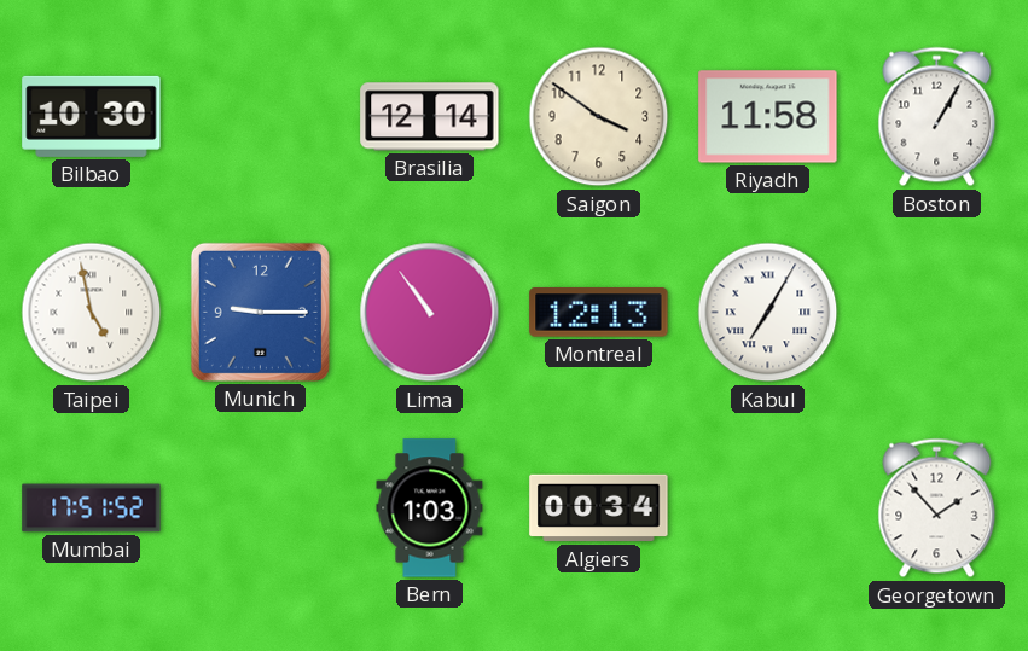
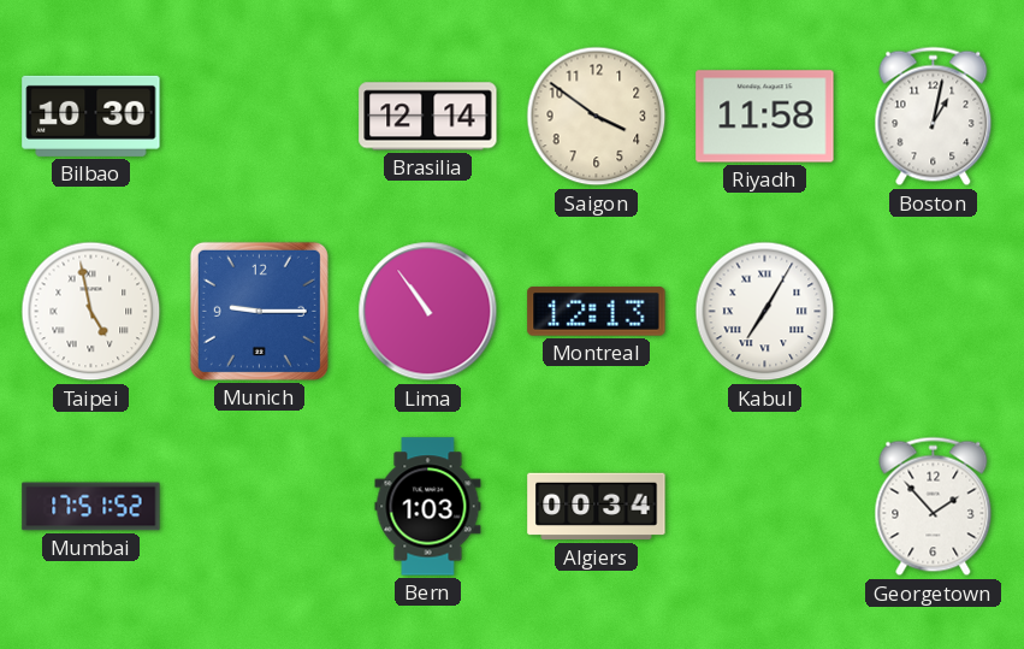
Boston: 1:05 -> 1:02
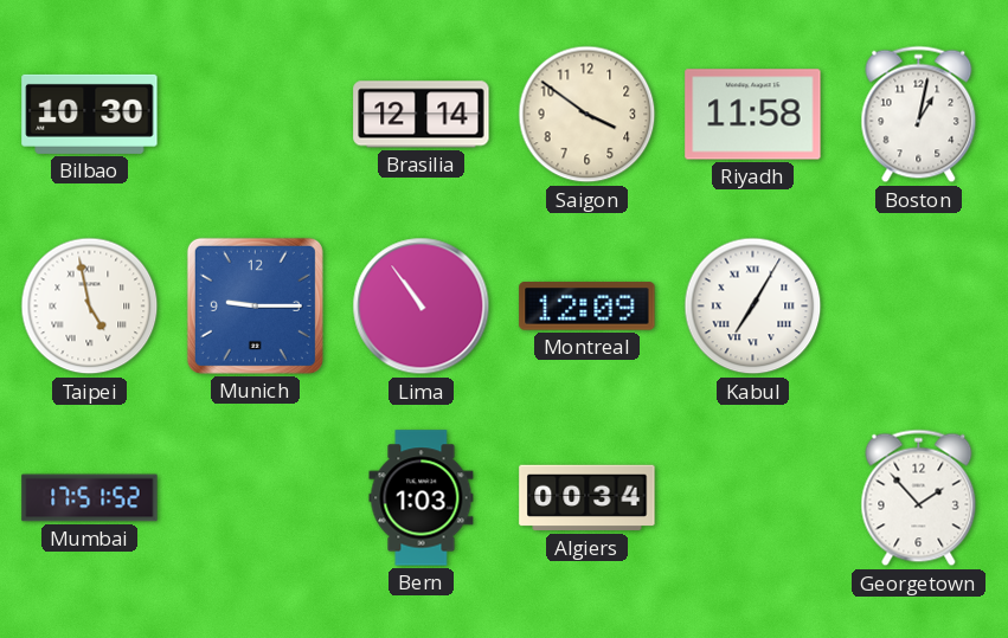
Montreal: 12:13 -> 12:09
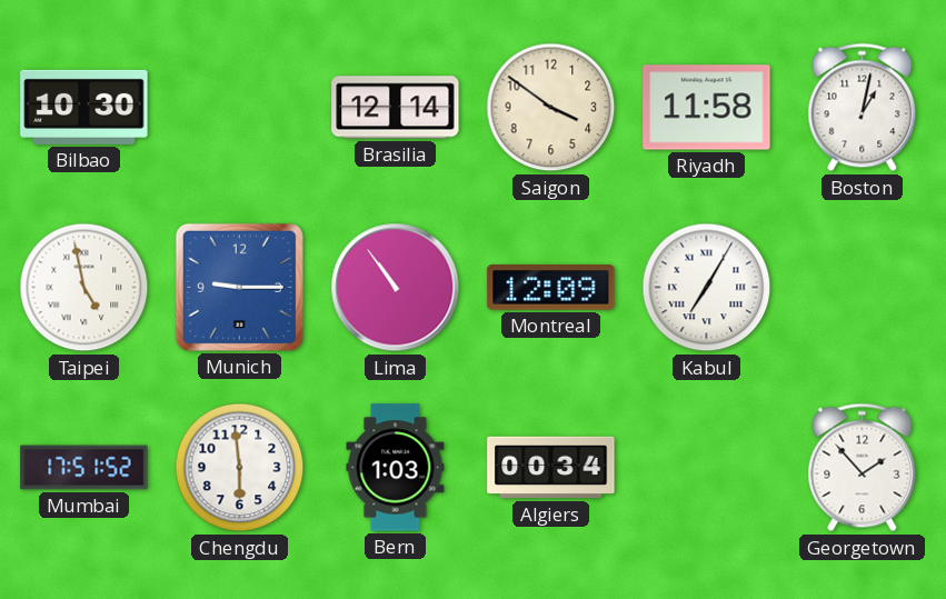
Chengdu: none -> 5:59
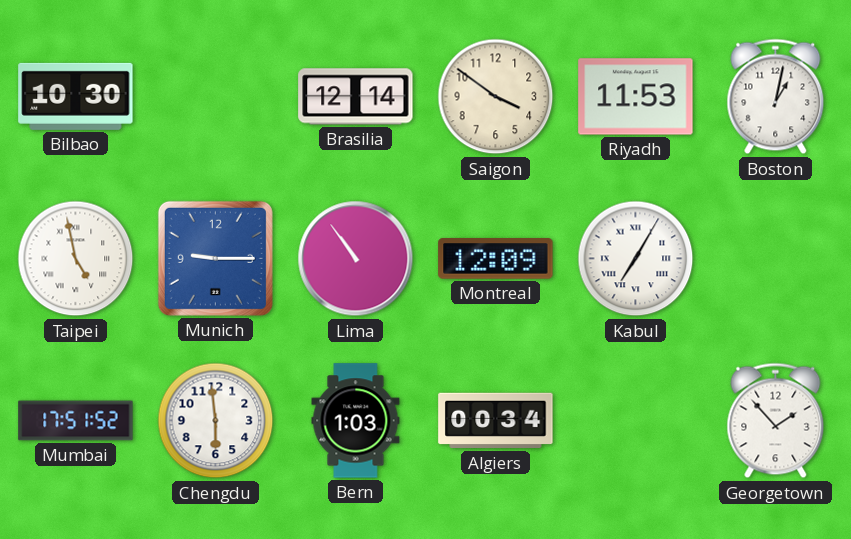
Riyadh: 11:58 -> 11:53
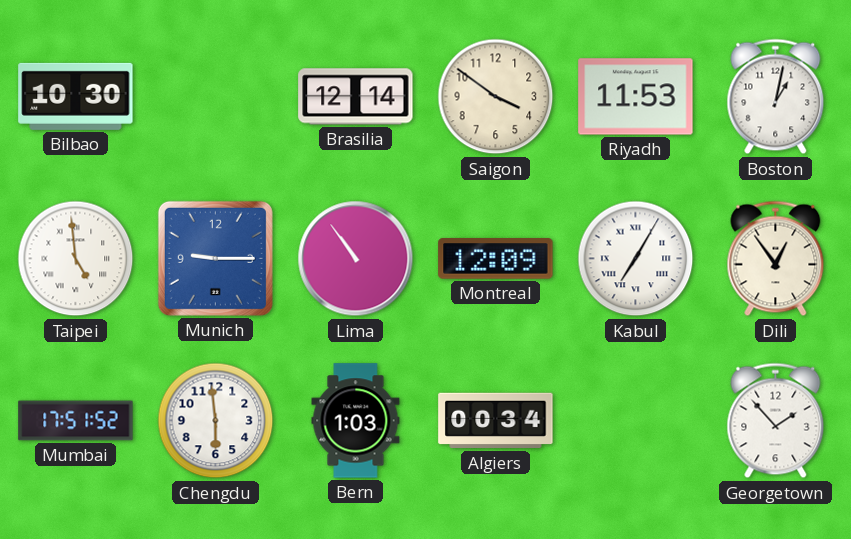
Taipei: 4:58 -> 4:59
Dili: none -> 12:54
